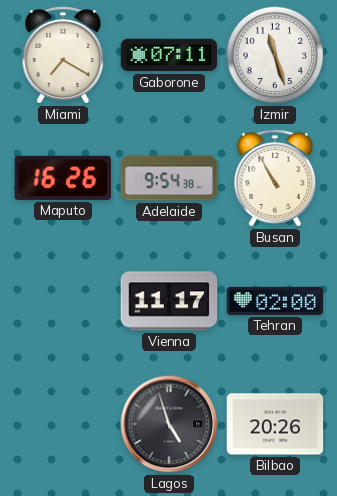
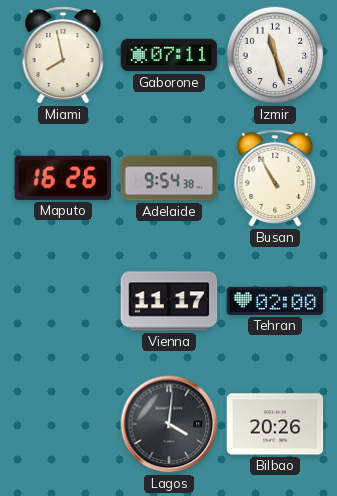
Miami: 7:20 -> 7:58
Lagos: 4:57 -> 4:01
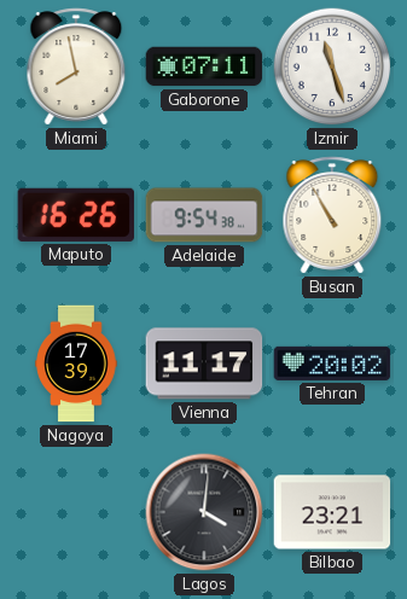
Nagoya: none -> 17:39
Tehran: 02:00 -> 20:02
Bilbao: 20:26 -> 23:21
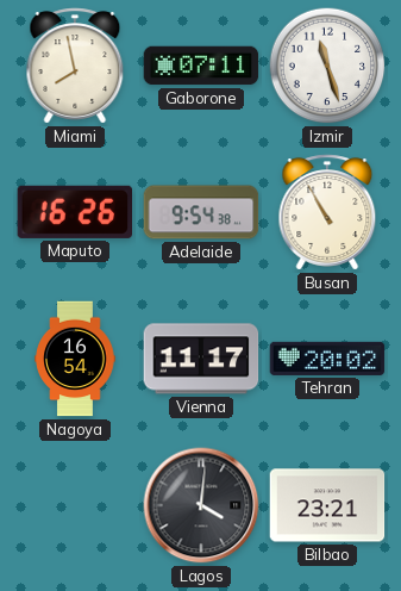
Nagoya: 17:39 -> 16:54
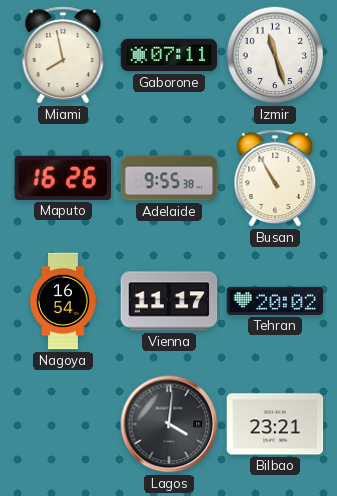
Adelaide: 9:54 -> 9:55
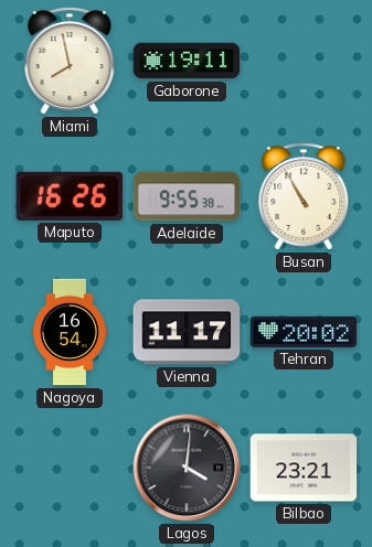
Gaborone: 07:11 -> 19:11
Izmir: 11:27 -> none
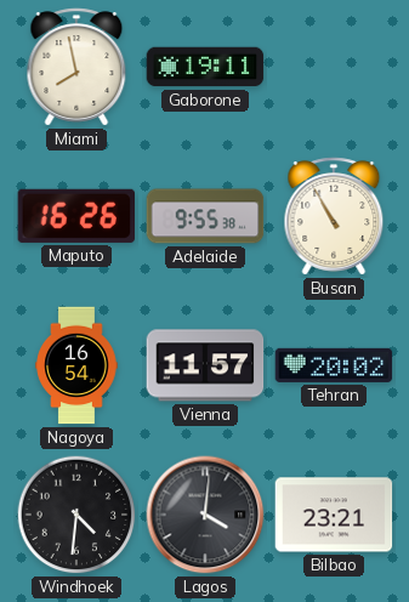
Vienna: 11:17 -> 11:57
Windhoek: none -> 4:31
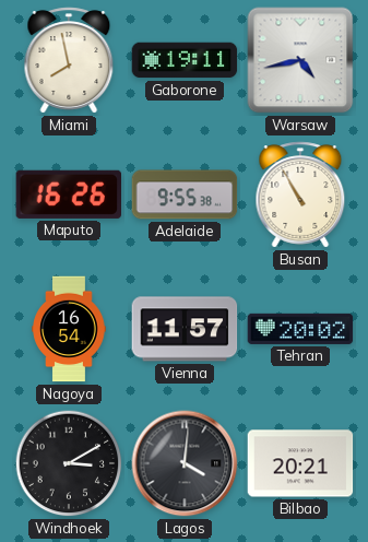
Warsaw: none -> 4:43
Windhoek: 4:31 -> 3:10
Bilbao: 23:21 -> 20:21
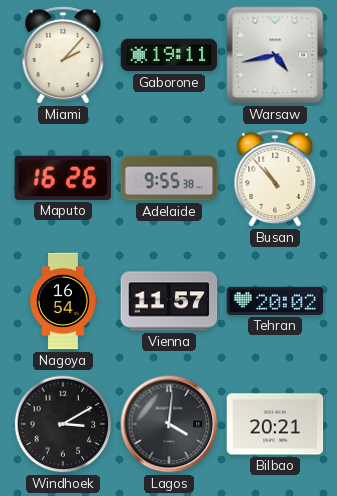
Miami: 7:58 -> 2:07
Busan: 10:55 -> 10:53
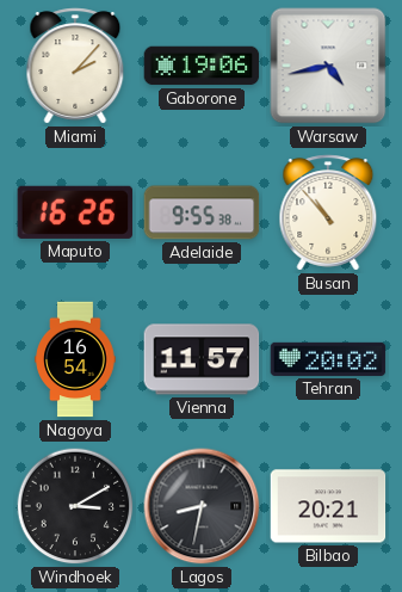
Gaborone: 19:11 -> 19:06
Lagos: 4:01 -> 8:32
